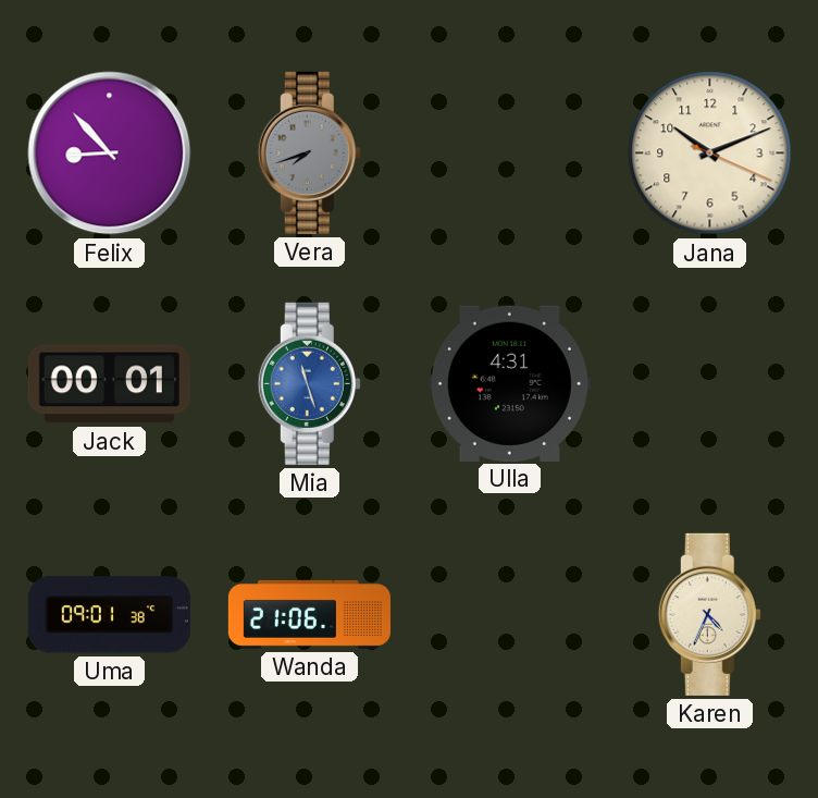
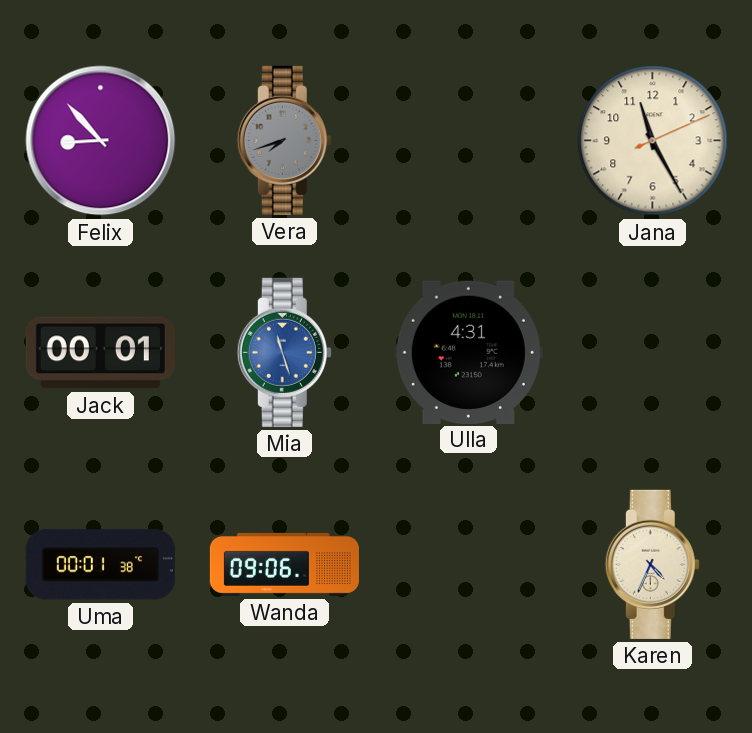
Jana: 10:11 -> 11:25
Uma: 09:01 -> 00:01
Wanda: 21:06 -> 09:06
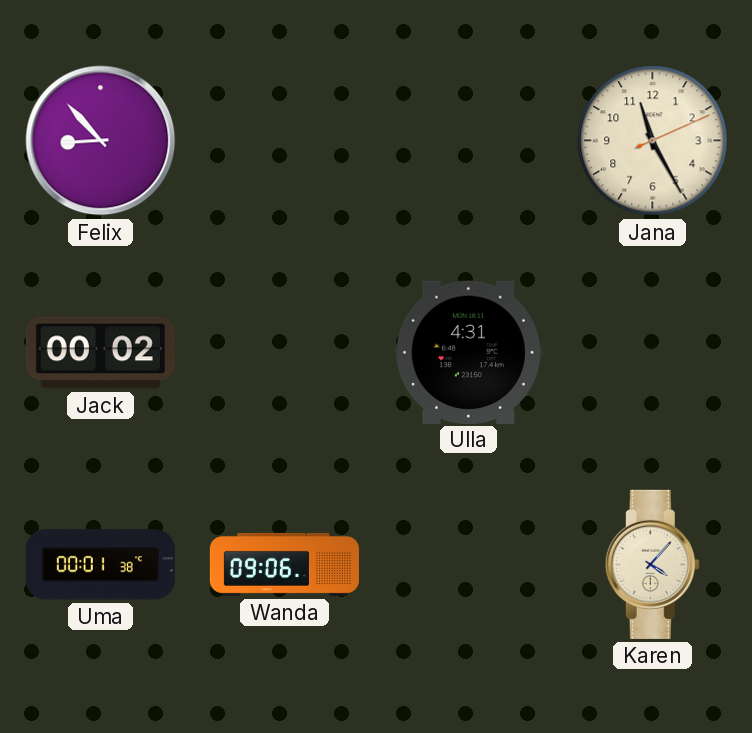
Vera: 7:42 -> none
Jack: 00:01 -> 00:02
Mia: 11:27 -> none
Karen: 4:34 -> 4:07
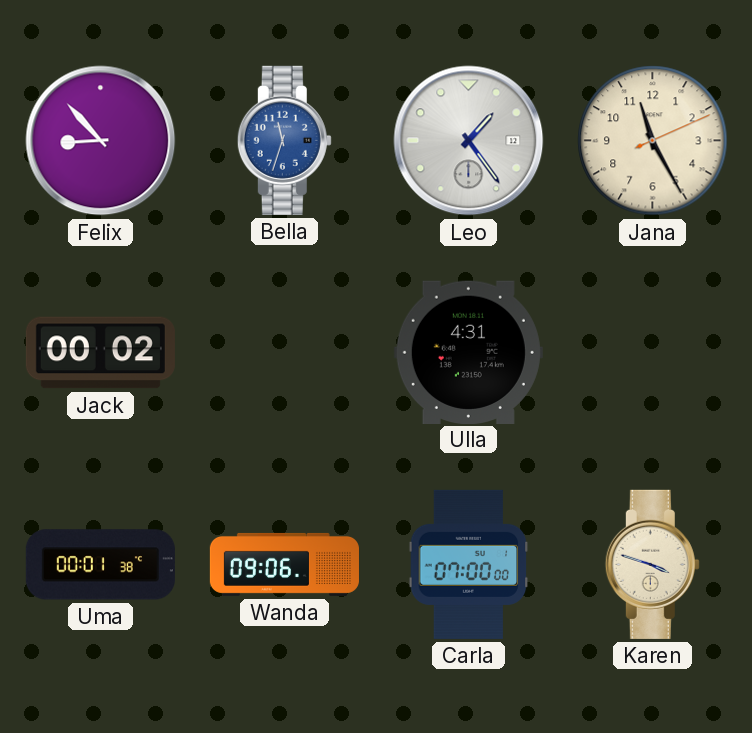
Bella: none -> 11:33
Leo: none -> 1:24
Carla: none -> 07:00
Karen: 4:07 -> 3:48
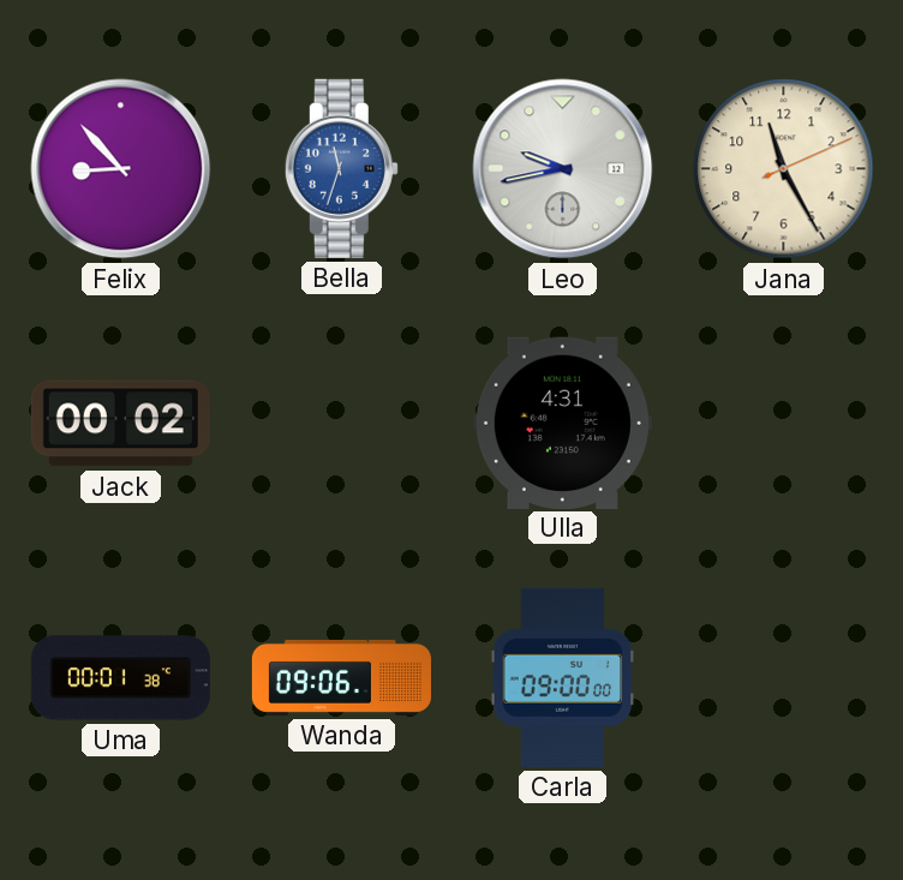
Leo: 1:24 -> 9:43
Carla: 07:00 -> 09:00
Karen: 3:48 -> none
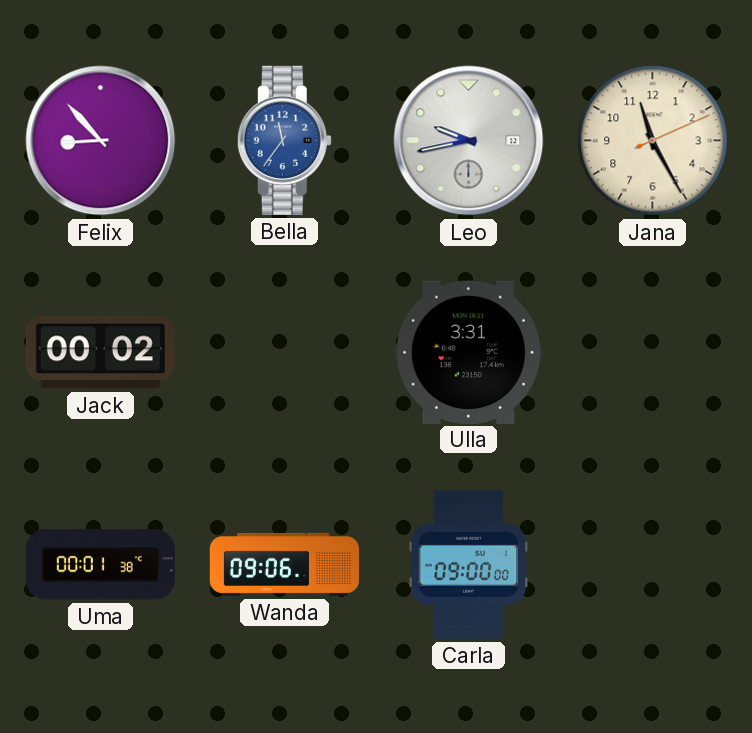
Bella: 11:33 -> 11:36
Ulla: 4:31 -> 3:31
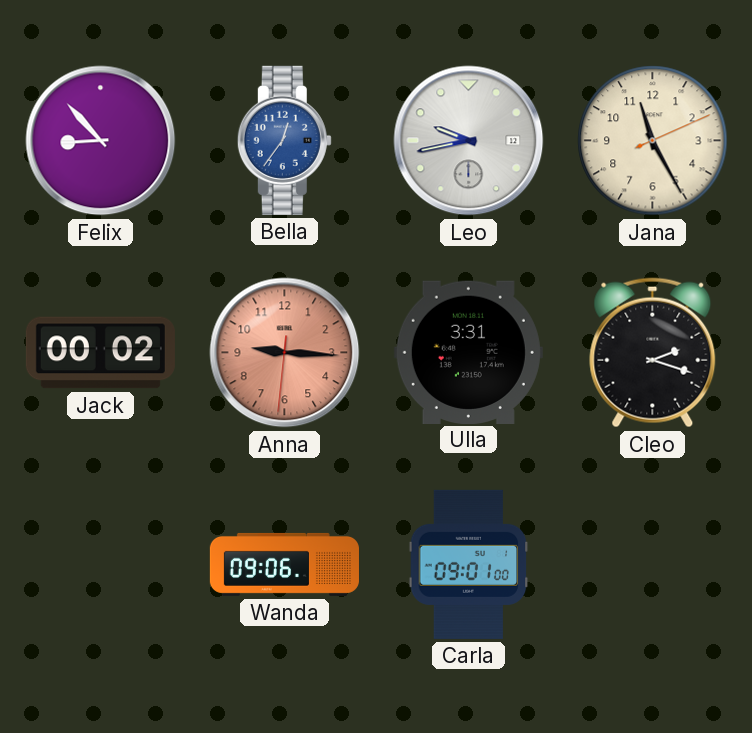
Bella: 11:36 -> 12:36
Anna: none -> 9:15
Cleo: none -> 2:18
Uma: 00:01 -> none
Carla: 09:00 -> 09:01
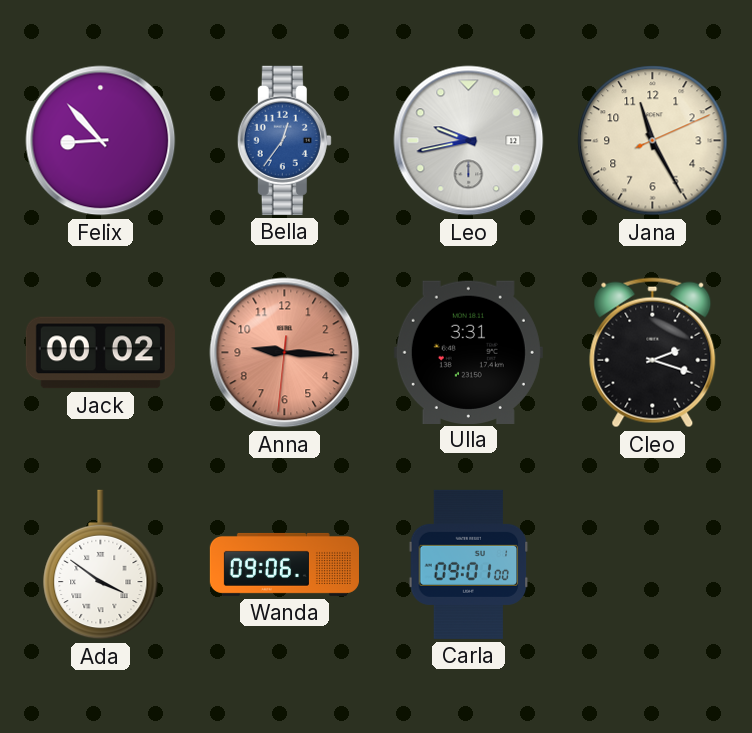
Ada: none -> 3:51
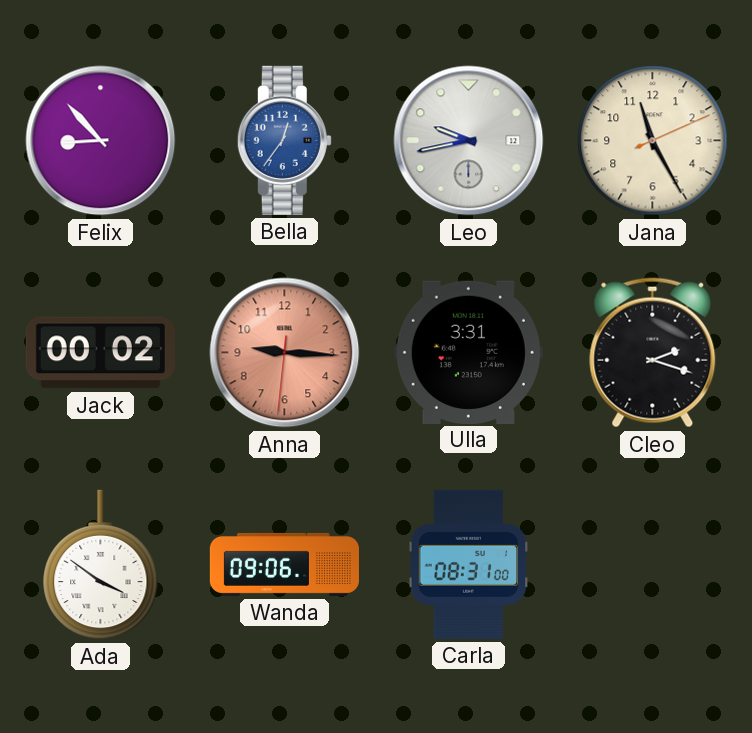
Carla: 09:01 -> 08:31
